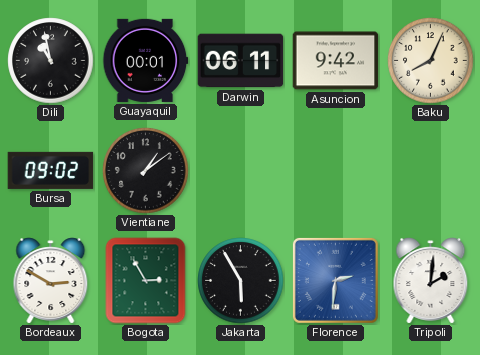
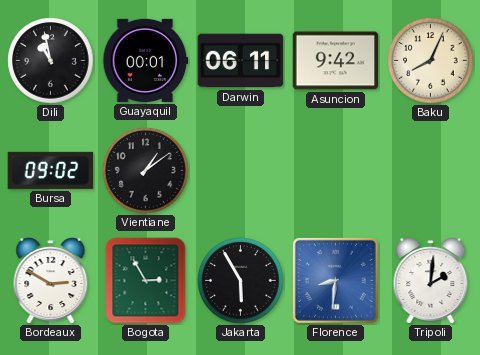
Florence: 2:31 -> 8:31
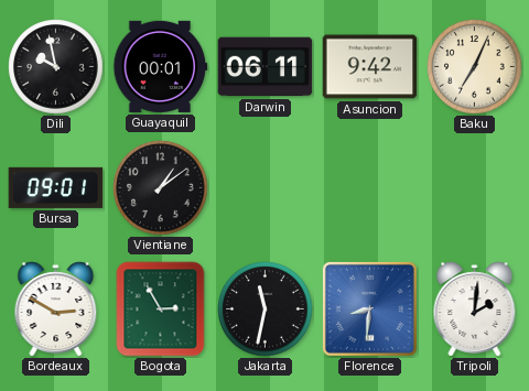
Dili: 10:58 -> 9:58
Baku: 8:04 -> 7:04
Bursa: 09:02 -> 09:01
Jakarta: 5:55 -> 11:32
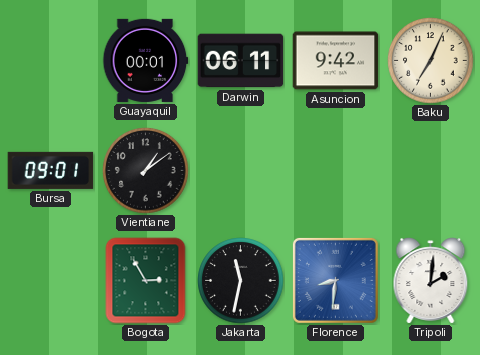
Dili: 9:58 -> none
Bordeaux: 2:50 -> none
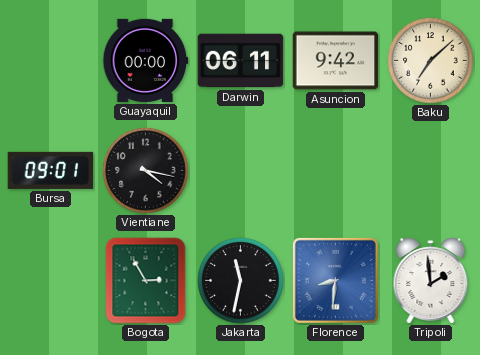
Guayaquil: 00:01 -> 00:00
Baku: 7:04 -> 7:08
Vientiane: 1:09 -> 4:17
Tripoli: 2:01 -> 1:59
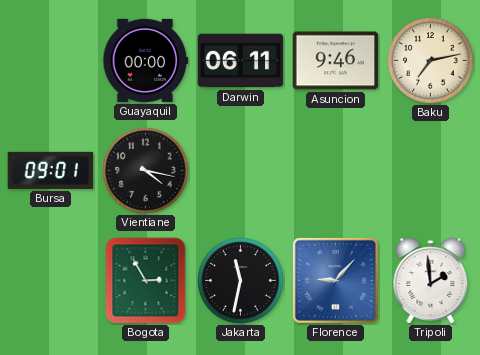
Asuncion: 9:42 -> 9:46
Baku: 7:08 -> 7:13
Florence: 8:31 -> 9:07
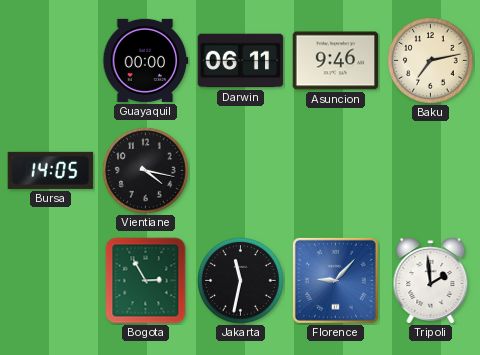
Bursa: 09:01 -> 14:05
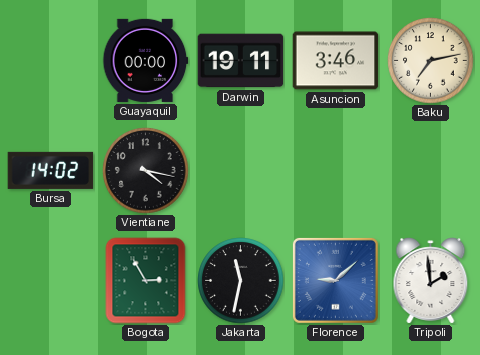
Darwin: 06:11 -> 19:11
Asuncion: 9:46 -> 3:46
Bursa: 14:05 -> 14:02
Florence: 9:07 -> 9:08
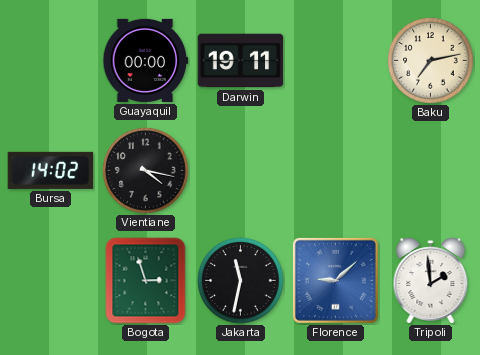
Asuncion: 3:46 -> none
Bogota: 2:55 -> 2:57
